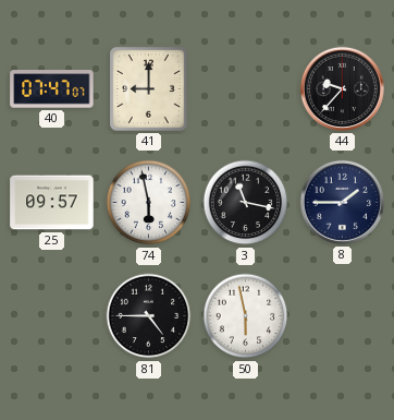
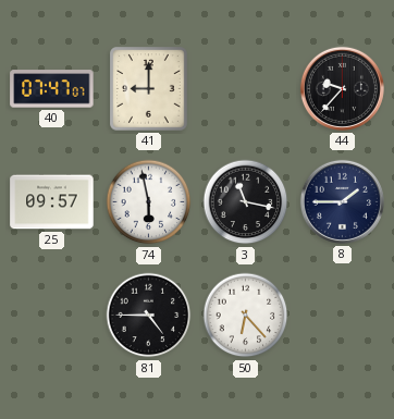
50: 5:58 -> 6:23
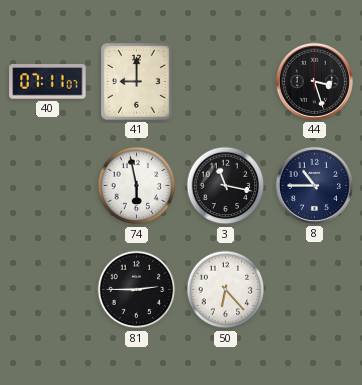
40: 07:47 -> 07:11
44: 9:37 -> 3:27
25: 09:57 -> none
8: 1:45 -> 10:45
81: 4:45 -> 2:45
